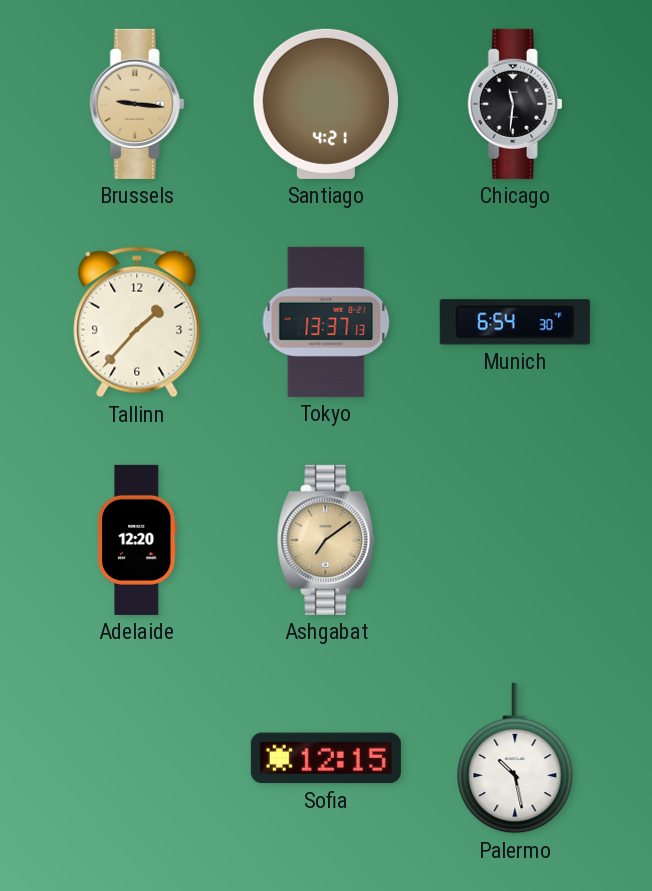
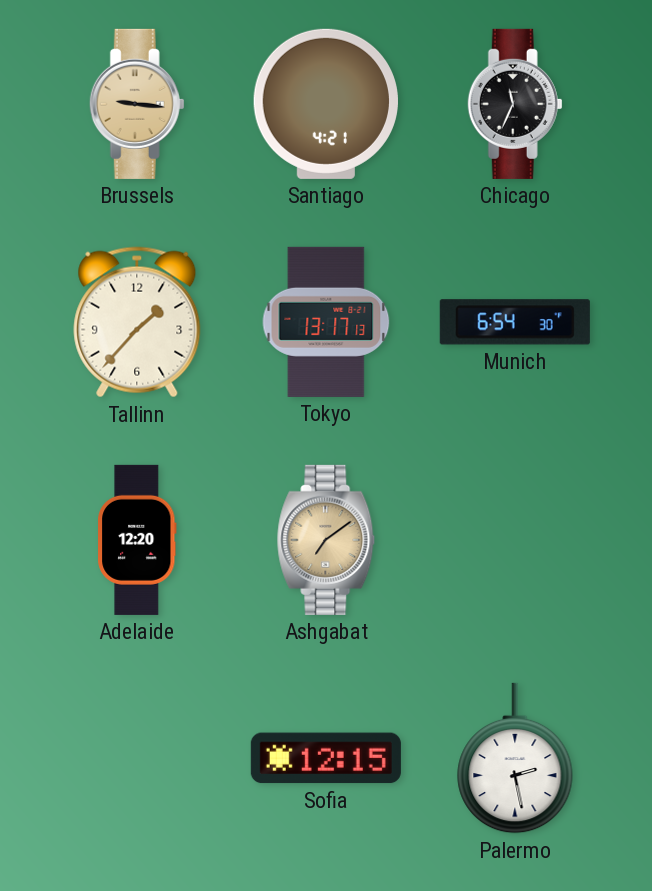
Chicago: 11:31 -> 11:34
Tokyo: 13:37 -> 13:17
Palermo: 10:28 -> 2:28
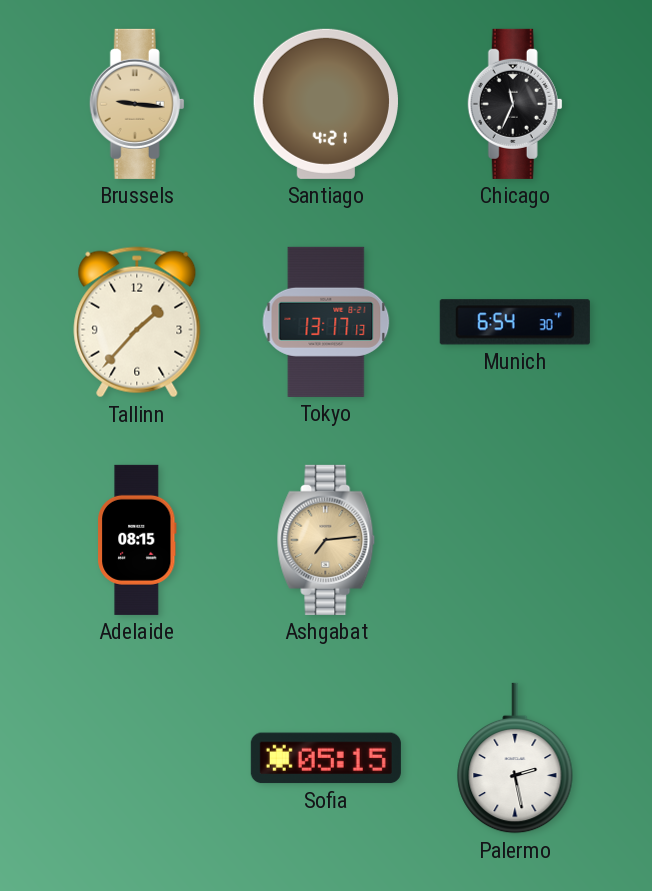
Adelaide: 12:20 -> 08:15
Ashgabat: 7:09 -> 7:14
Sofia: 12:15 -> 05:15
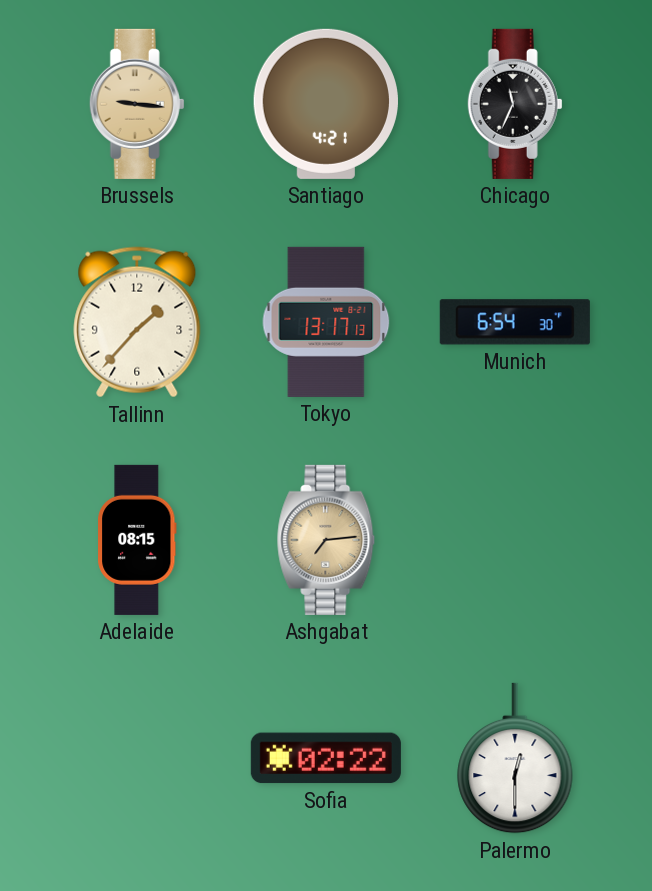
Sofia: 05:15 -> 02:22
Palermo: 2:28 -> 12:30
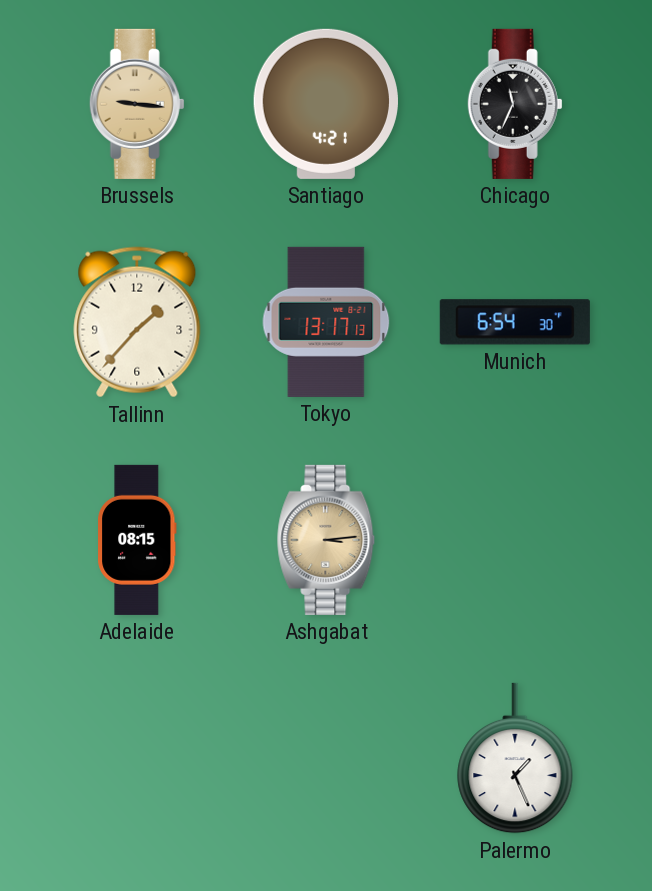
Ashgabat: 7:14 -> 3:14
Sofia: 02:22 -> none
Palermo: 12:30 -> 1:26
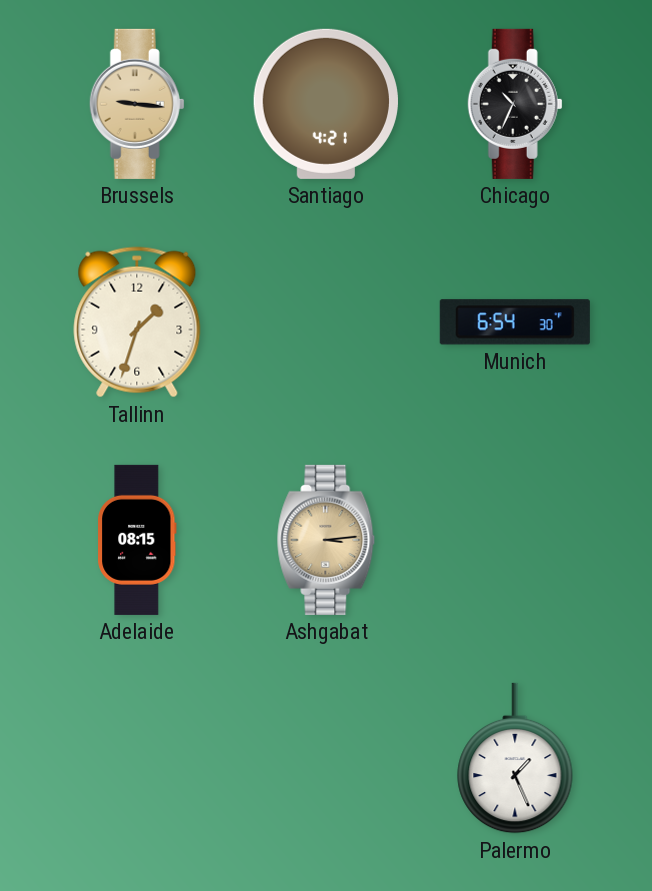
Chicago: 11:34 -> 10:34
Tallinn: 1:37 -> 1:33
Tokyo: 13:17 -> none
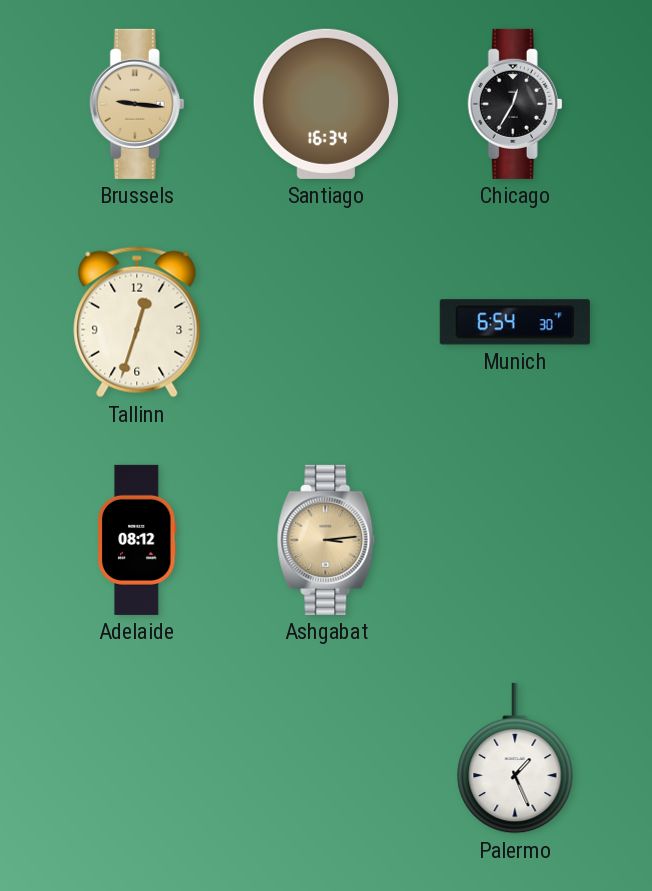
Santiago: 4:21 -> 16:34
Chicago: 10:34 -> 12:35
Tallinn: 1:33 -> 12:33
Adelaide: 08:15 -> 08:12
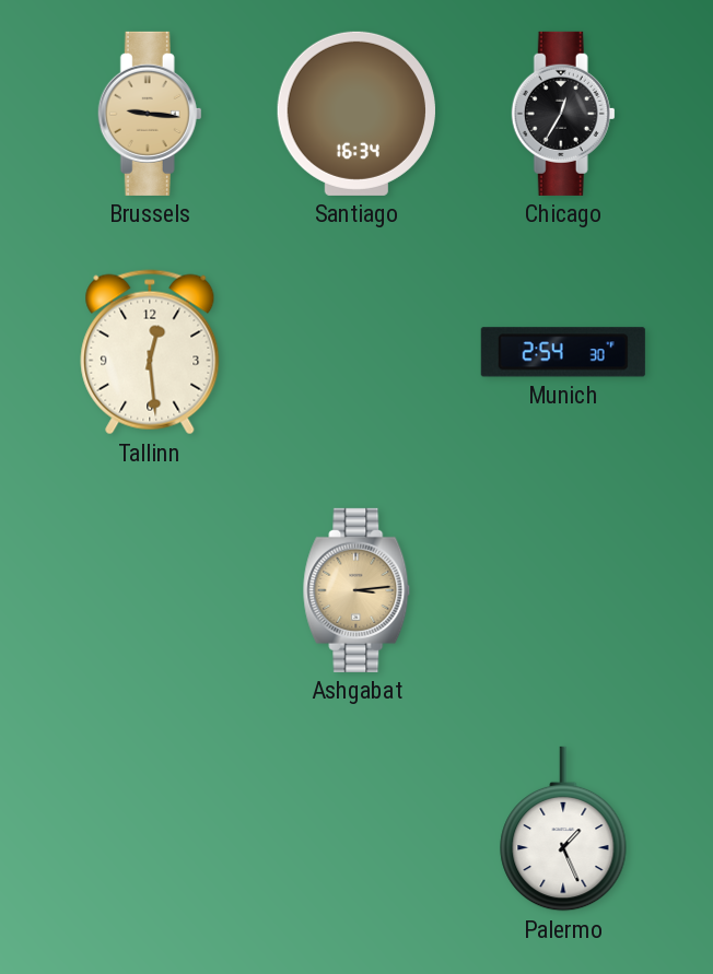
Tallinn: 12:33 -> 12:29
Munich: 6:54 -> 2:54
Adelaide: 08:12 -> none
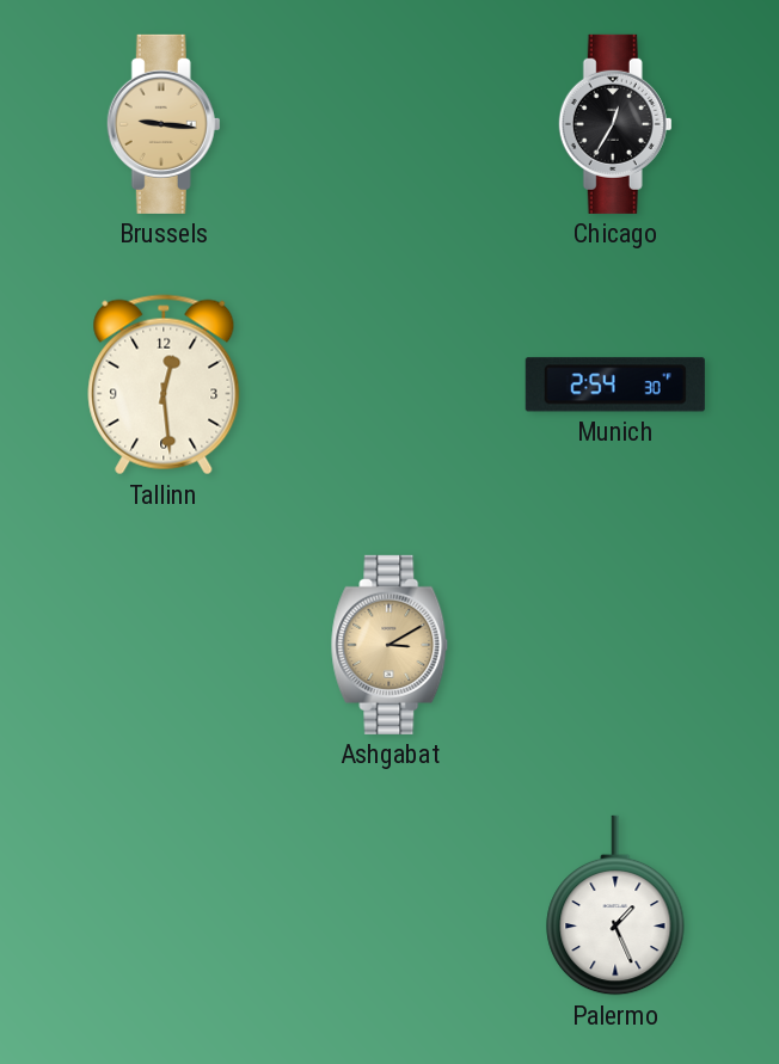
Santiago: 16:34 -> none
Ashgabat: 3:14 -> 3:10
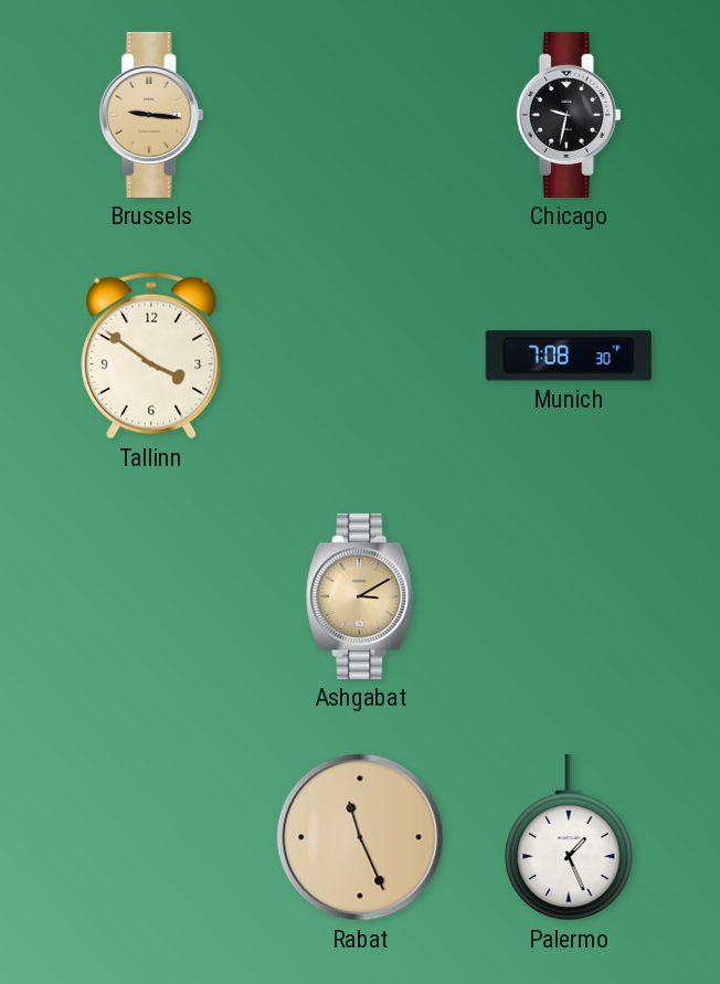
Chicago: 12:35 -> 9:32
Tallinn: 12:29 -> 3:51
Munich: 2:54 -> 7:08
Rabat: none -> 11:26
